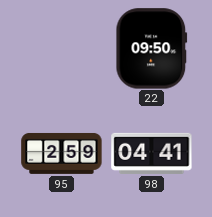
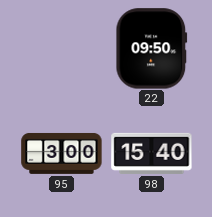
95: 2:59 -> 3:00
98: 04:41 -> 15:40
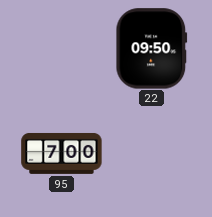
95: 3:00 -> 7:00
98: 15:40 -> none
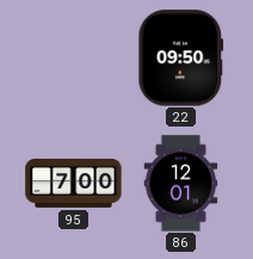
86: none -> 12:01
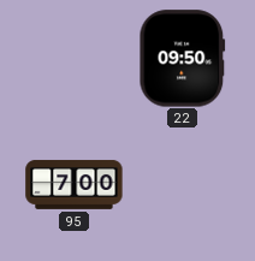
86: 12:01 -> none
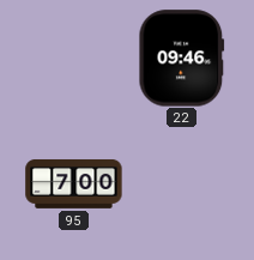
22: 09:50 -> 09:46
